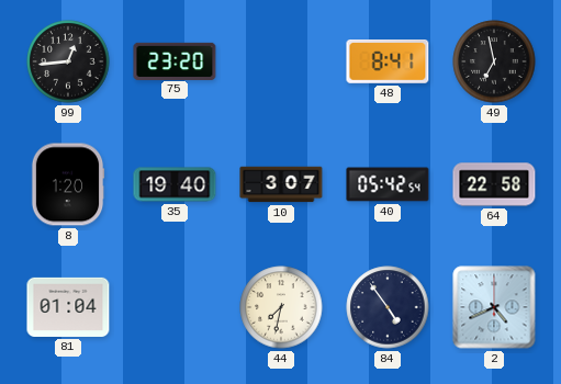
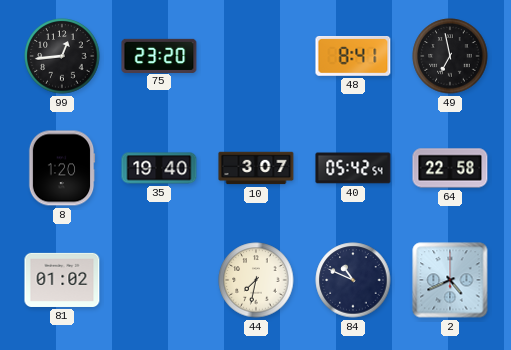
81: 01:04 -> 01:02
84: 4:54 -> 10:49
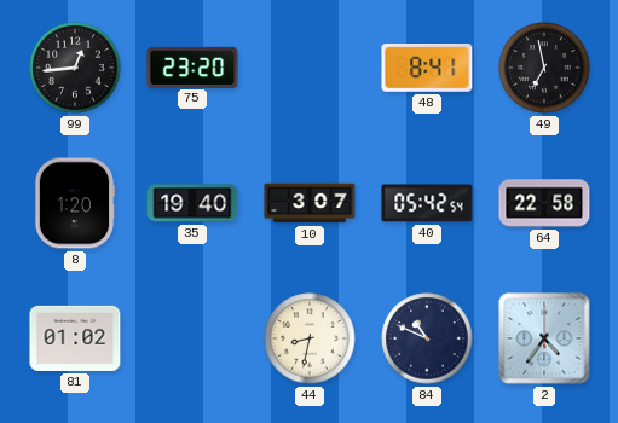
44: 7:32 -> 8:32
2: 4:41 -> 4:36
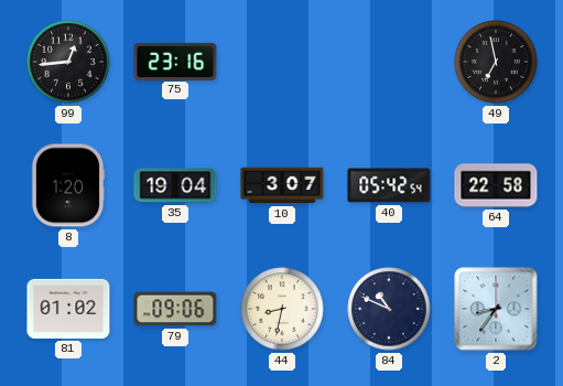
75: 23:20 -> 23:16
48: 8:41 -> none
35: 19:40 -> 19:04
79: none -> 09:06
2: 4:36 -> 8:36
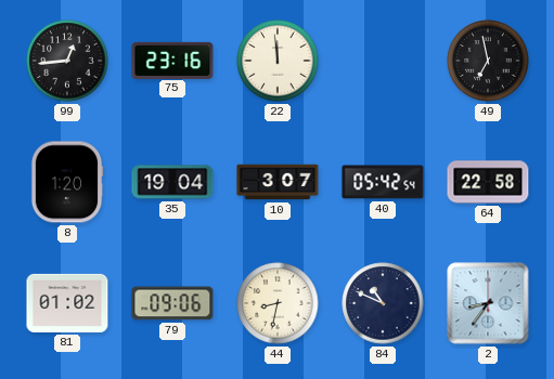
22: none -> 11:59
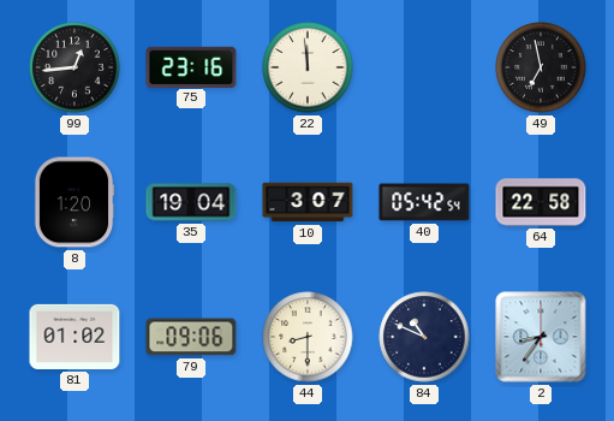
44: 8:32 -> 8:30
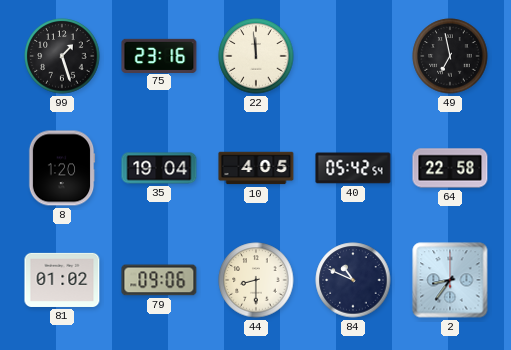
99: 12:44 -> 1:27
10: 3:07 -> 4:05
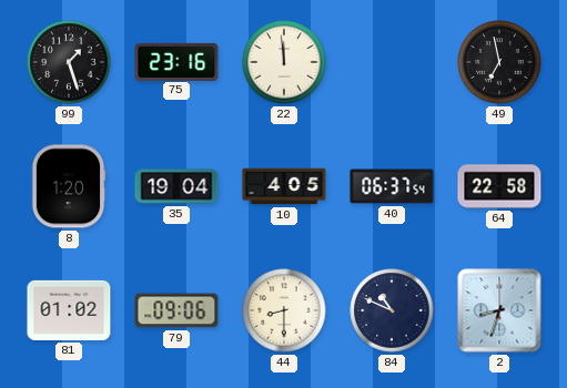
40: 05:42 -> 06:37
2: 8:36 -> 8:33
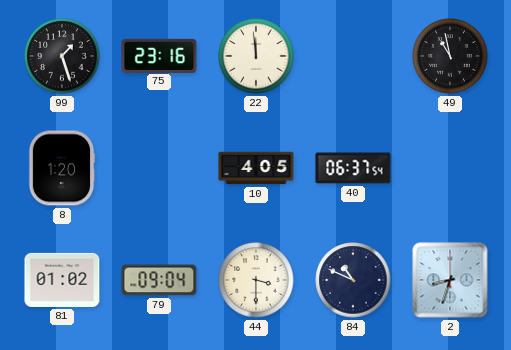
49: 6:58 -> 10:58
35: 19:04 -> none
64: 22:58 -> none
79: 09:06 -> 09:04
44: 8:30 -> 3:30
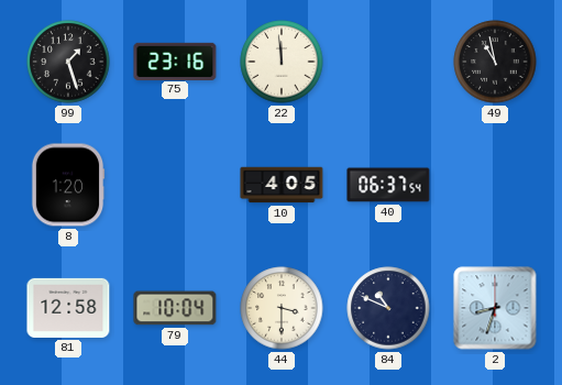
81: 01:02 -> 12:58
79: 09:04 -> 10:04
